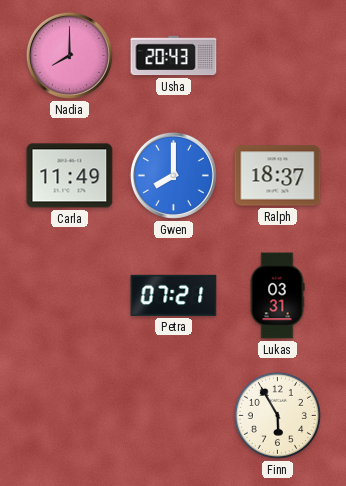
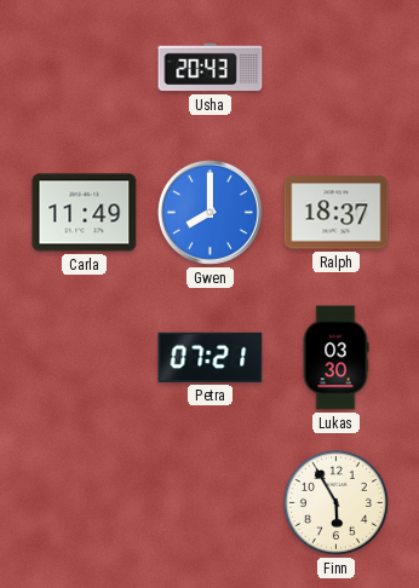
Nadia: 8:00 -> none
Lukas: 03:31 -> 03:30
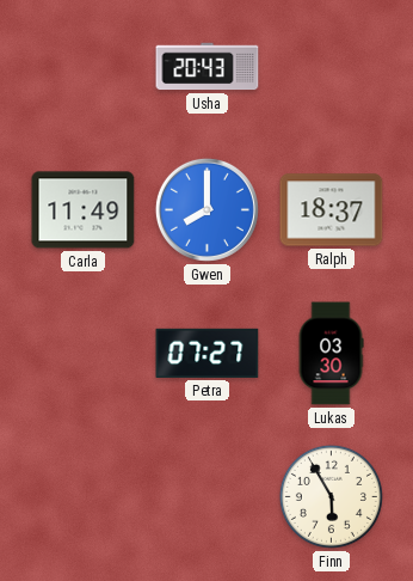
Petra: 07:21 -> 07:27
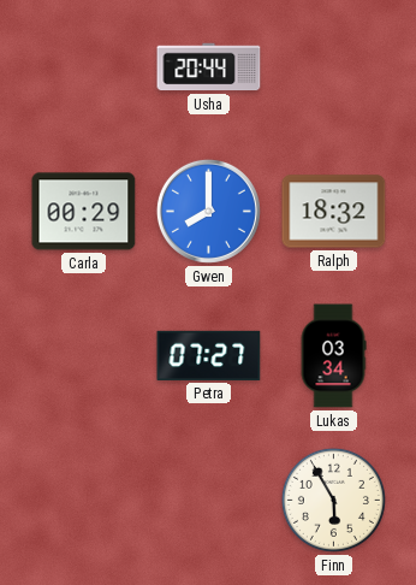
Usha: 20:43 -> 20:44
Carla: 11:49 -> 00:29
Ralph: 18:37 -> 18:32
Lukas: 03:30 -> 03:34
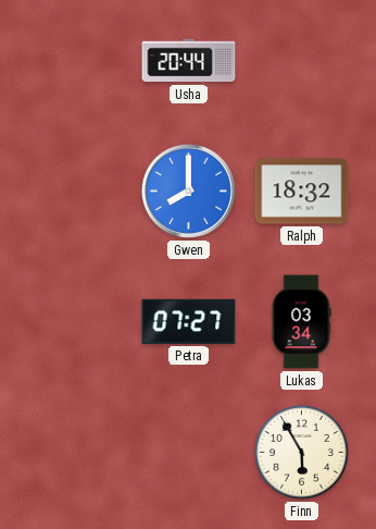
Carla: 00:29 -> none
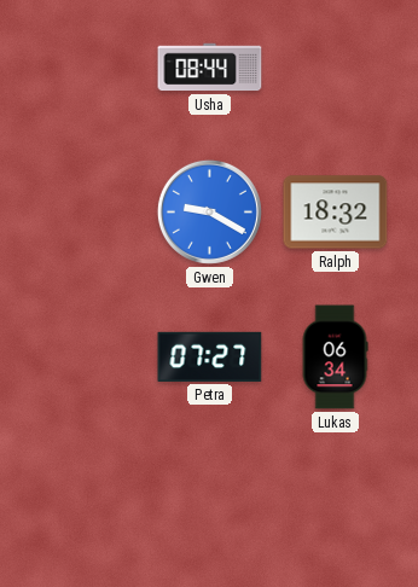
Usha: 20:44 -> 08:44
Gwen: 8:00 -> 9:20
Lukas: 03:34 -> 06:34
Finn: 5:55 -> none
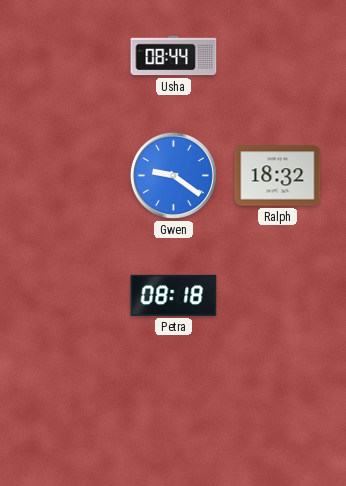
Gwen: 9:20 -> 9:21
Petra: 07:27 -> 08:18
Lukas: 06:34 -> none
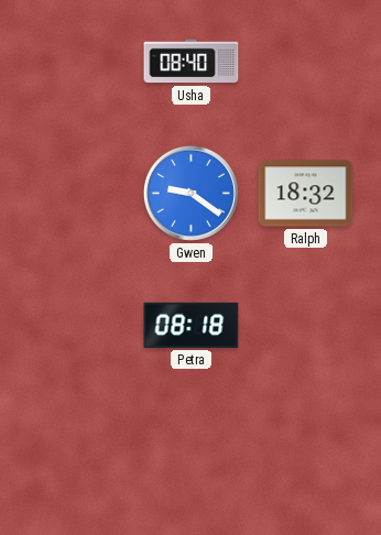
Usha: 08:44 -> 08:40
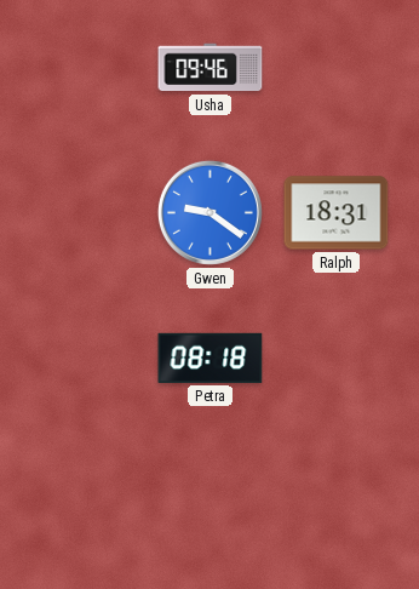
Usha: 08:40 -> 09:46
Ralph: 18:32 -> 18:31
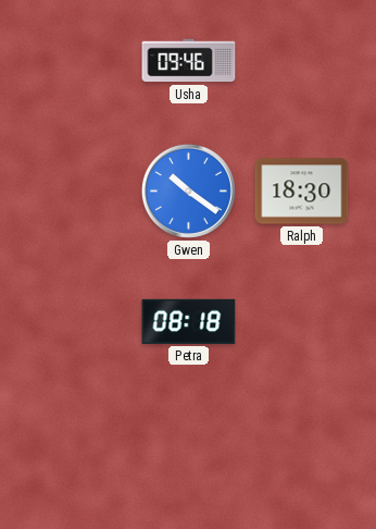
Gwen: 9:21 -> 10:21
Ralph: 18:31 -> 18:30
